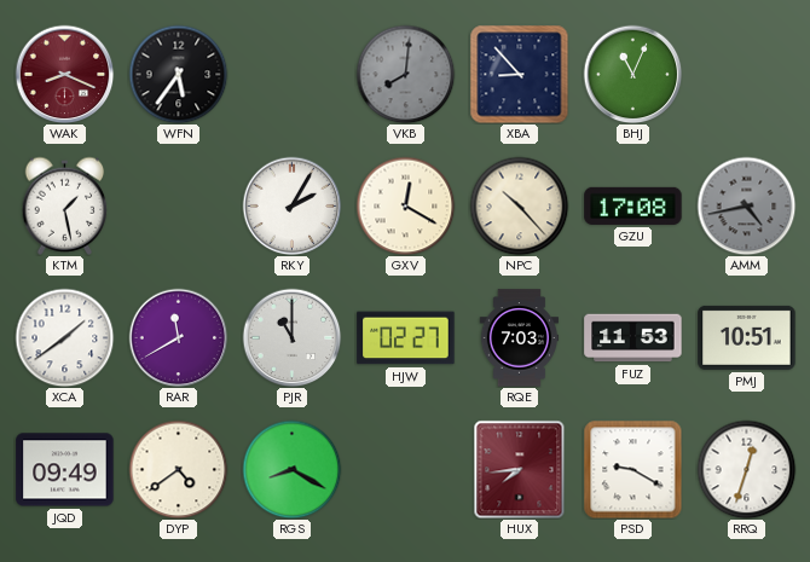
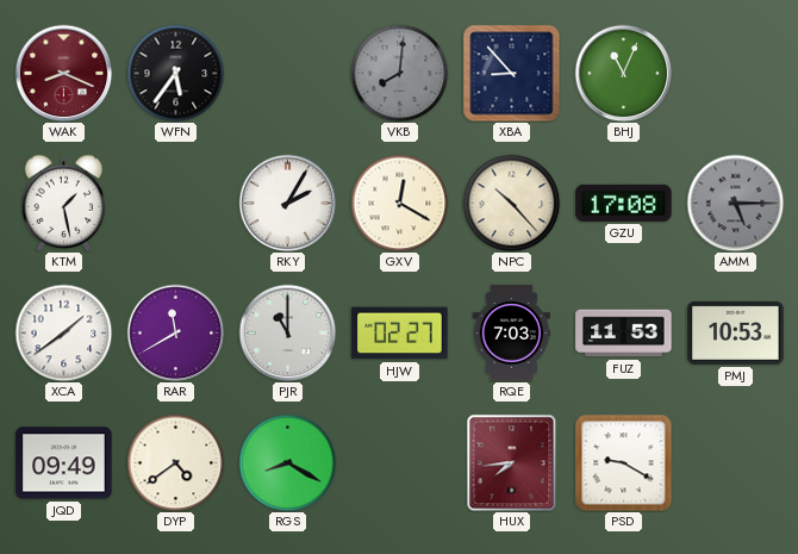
AMM: 4:43 -> 5:15
PMJ: 10:51 -> 10:53
RRQ: 12:33 -> none
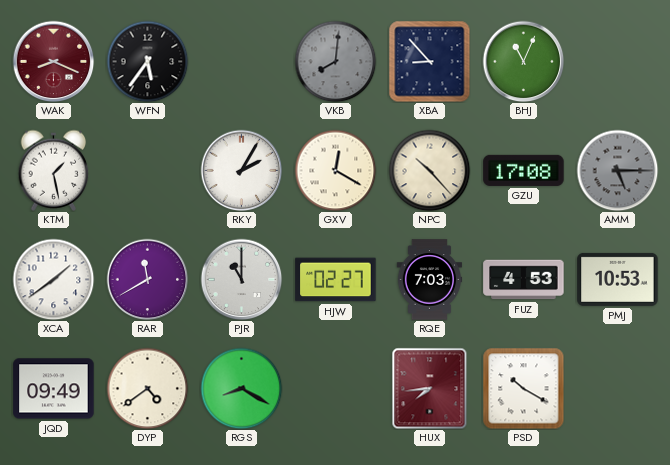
FUZ: 11:53 -> 4:53
PSD: 9:20 -> 10:20
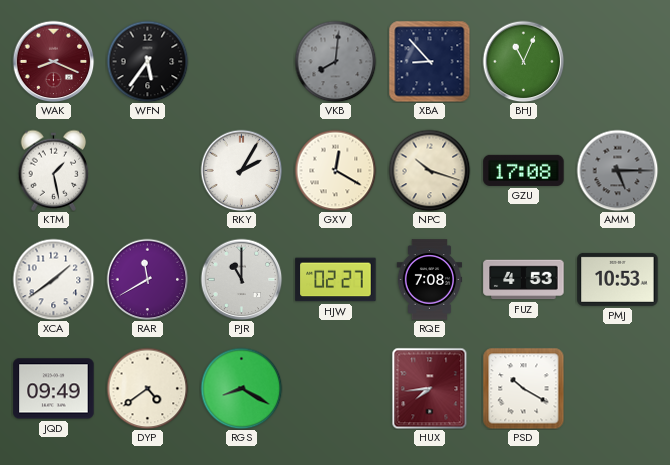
NPC: 10:23 -> 10:18
RQE: 7:03 -> 7:08
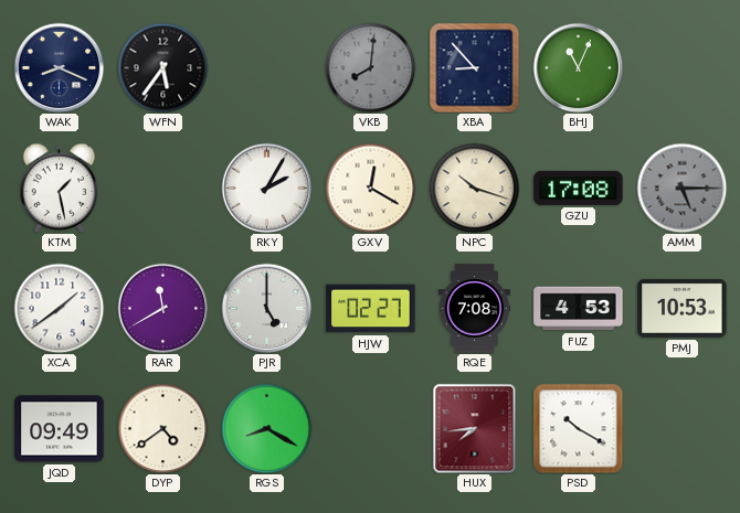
WAK dial: burgundy -> navy
PJR: 11:00 -> 5:00
